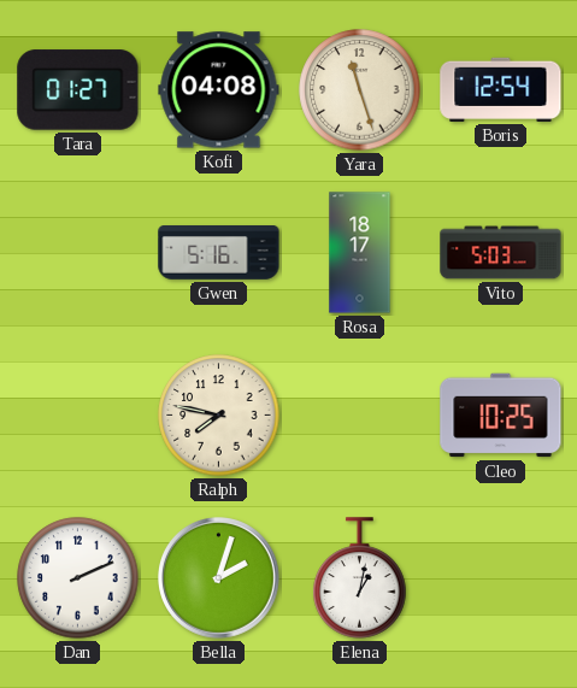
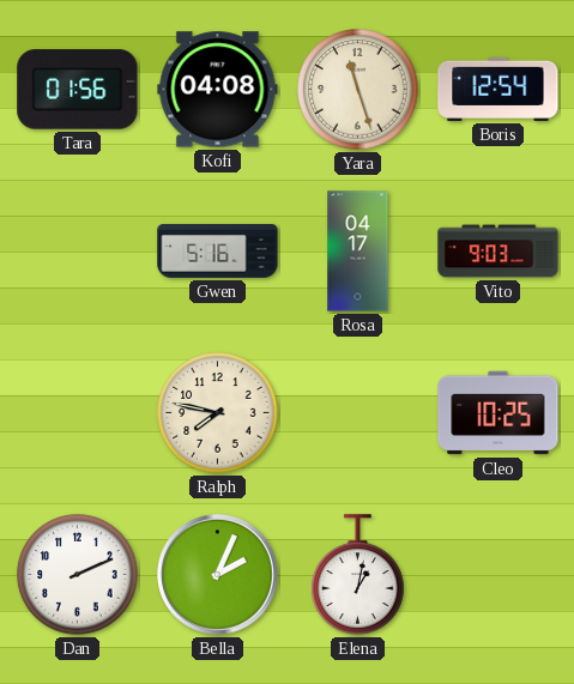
Tara: 01:27 -> 01:56
Rosa: 18:17 -> 04:17
Vito: 5:03 -> 9:03
Bella: 2:03 -> 2:04
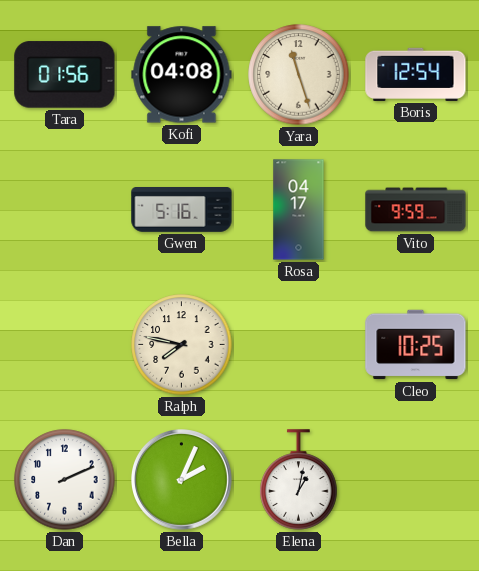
Vito: 9:03 -> 9:59
